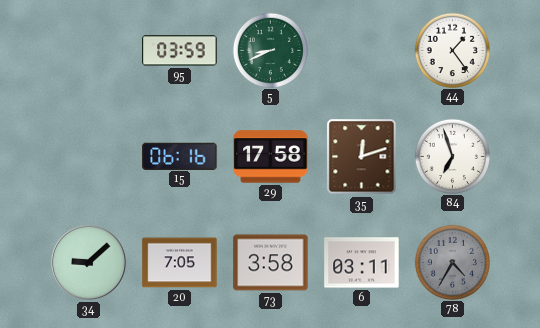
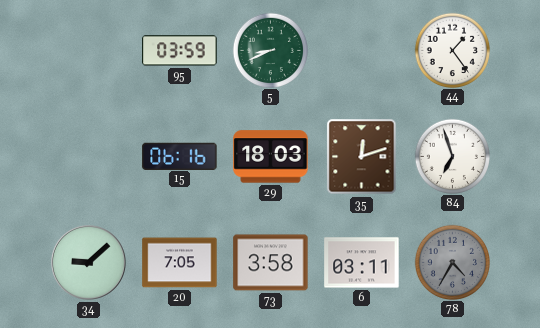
29: 17:58 -> 18:03
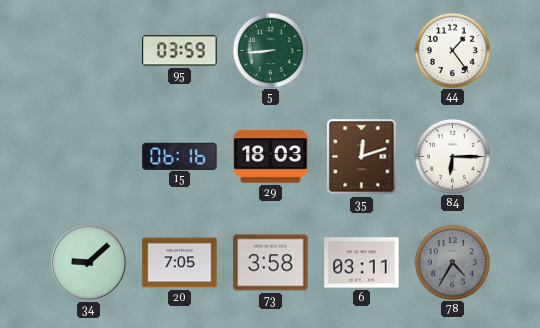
5: 8:41 -> 8:44
84: 6:57 -> 6:15
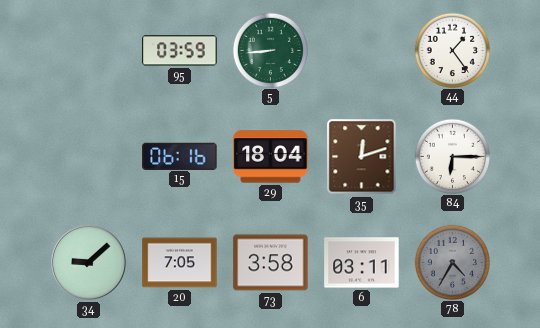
29: 18:03 -> 18:04
